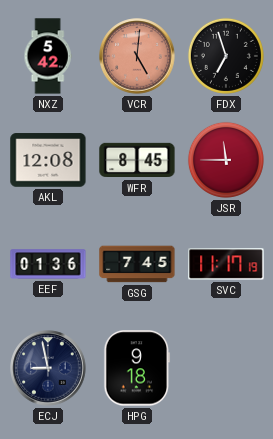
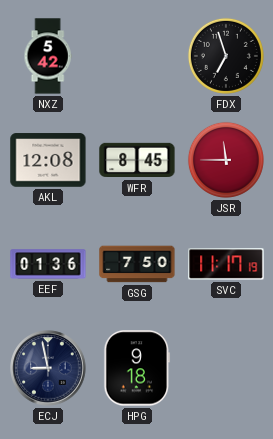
VCR: 5:01 -> none
GSG: 7:45 -> 7:50
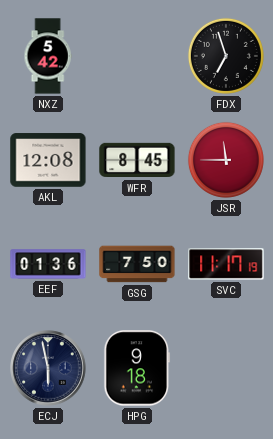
ECJ: 8:58 -> 5:58
